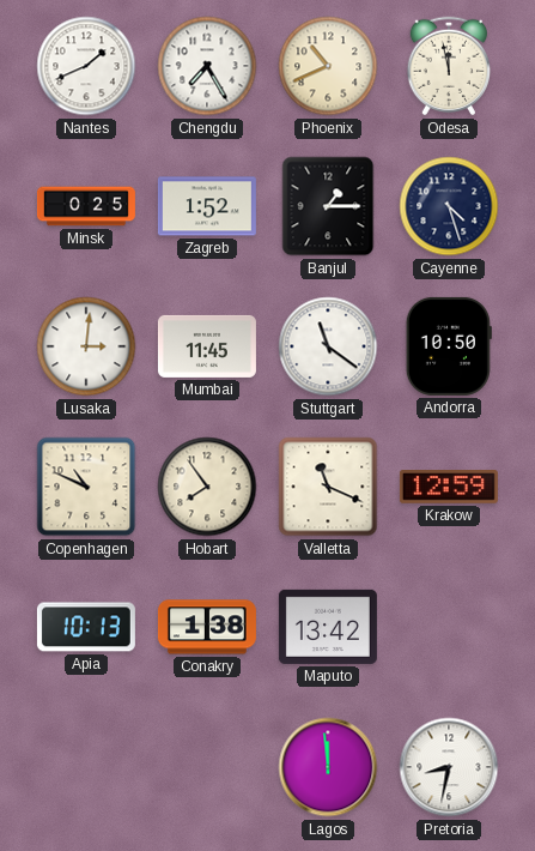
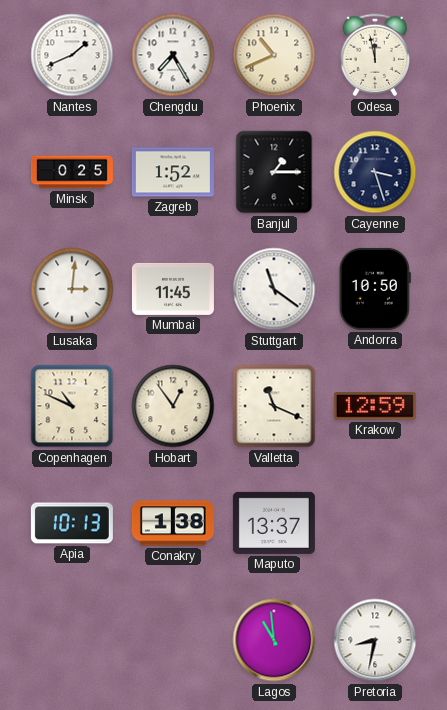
Cayenne: 4:27 -> 3:27
Hobart: 7:54 -> 12:54
Maputo: 13:42 -> 13:37
Lagos: 11:59 -> 10:59
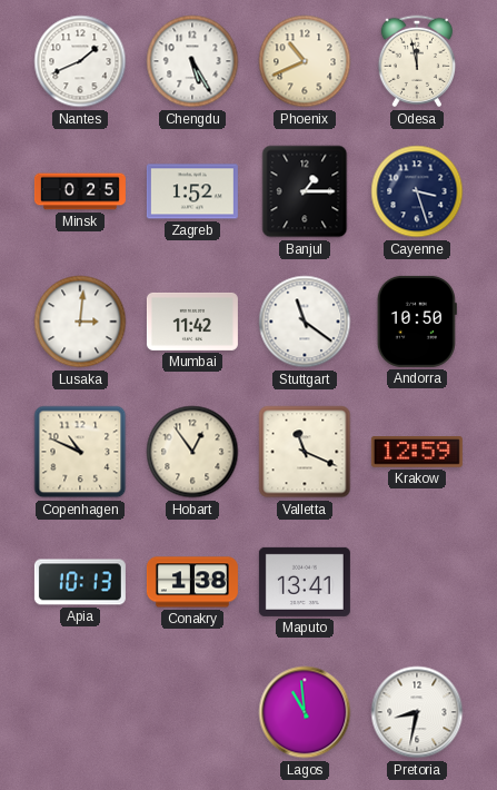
Chengdu: 7:25 -> 5:25
Mumbai: 11:45 -> 11:42
Maputo: 13:37 -> 13:41
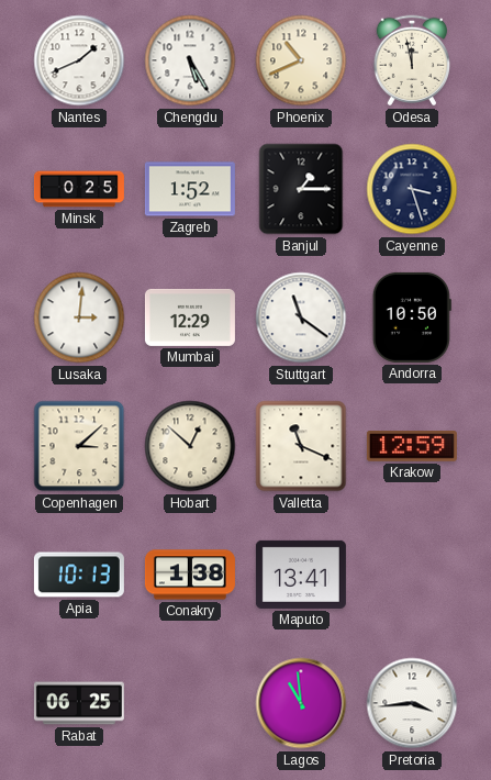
Mumbai: 11:42 -> 12:29
Copenhagen: 10:49 -> 3:08
Hobart: 12:54 -> 12:52
Rabat: none -> 06:25
Pretoria: 8:32 -> 3:44
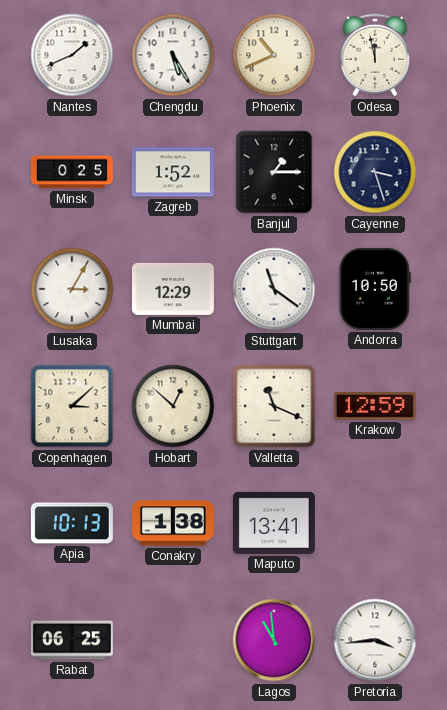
Lusaka: 3:01 -> 3:05
